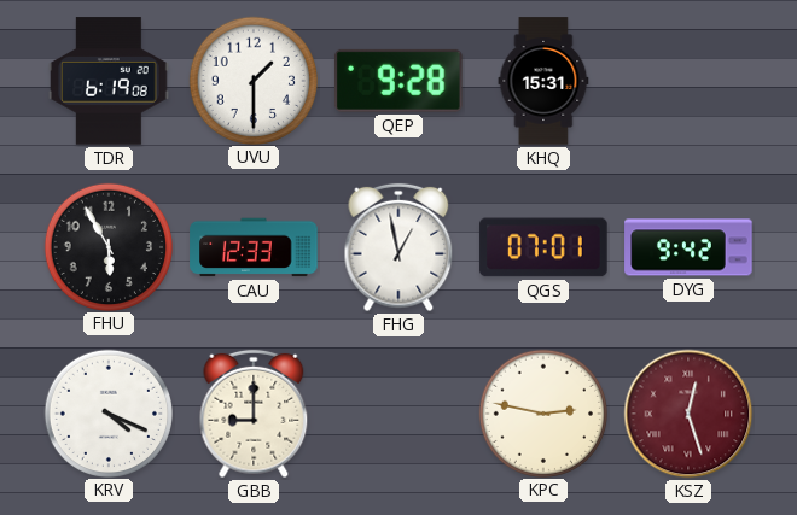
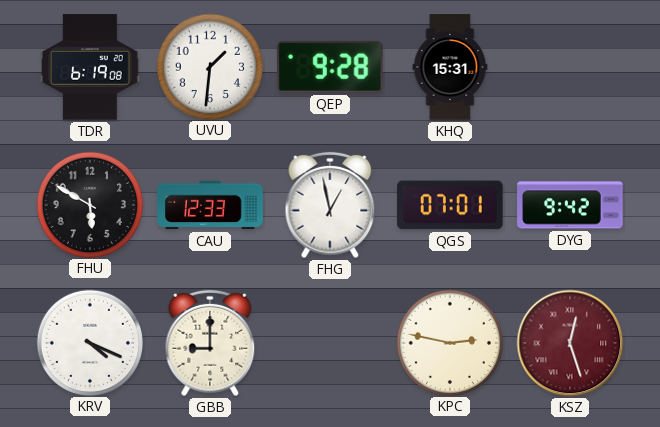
UVU: 1:30 -> 1:31
FHU: 5:55 -> 5:50
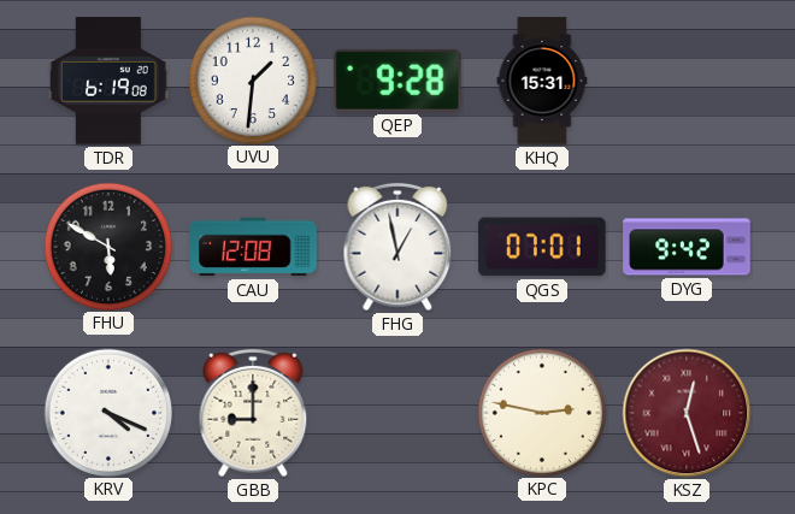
CAU: 12:33 -> 12:08
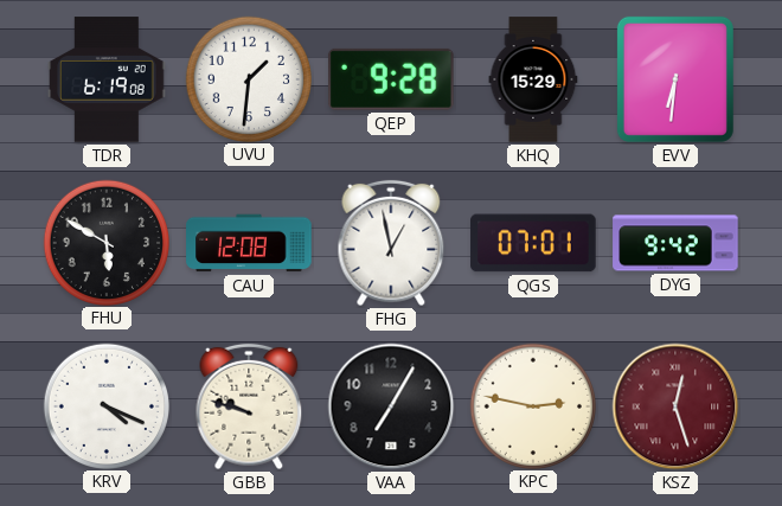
KHQ: 15:31 -> 15:29
EVV: none -> 6:31
GBB: 9:00 -> 9:48
VAA: none -> 7:05
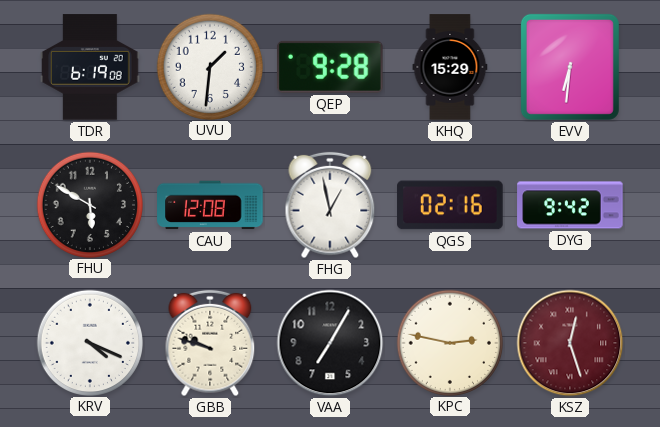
QGS: 07:01 -> 02:16
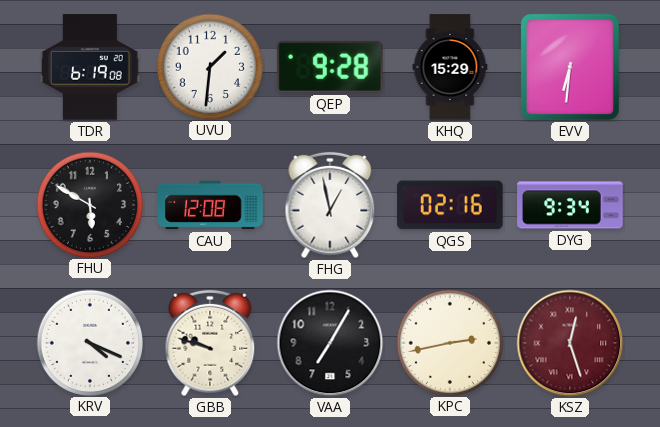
DYG: 9:42 -> 9:34
KPC: 2:47 -> 2:43
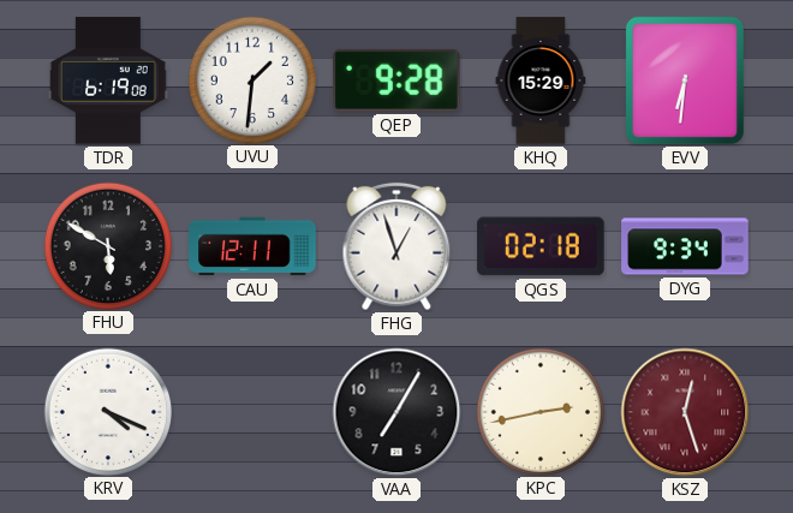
CAU: 12:08 -> 12:11
FHG: 12:58 -> 12:57
QGS: 02:16 -> 02:18
GBB: 9:48 -> none
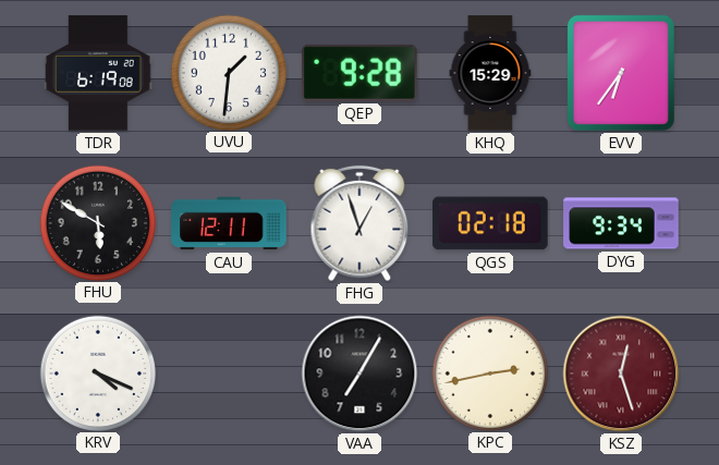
EVV: 6:31 -> 6:36
